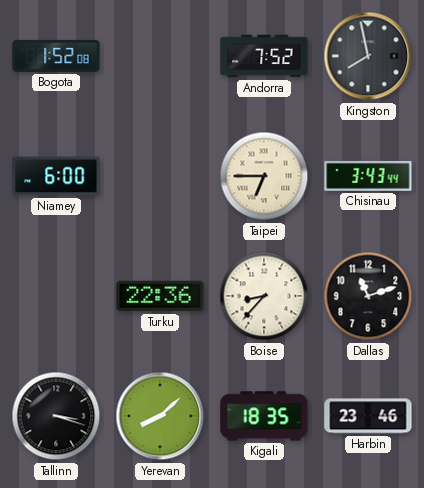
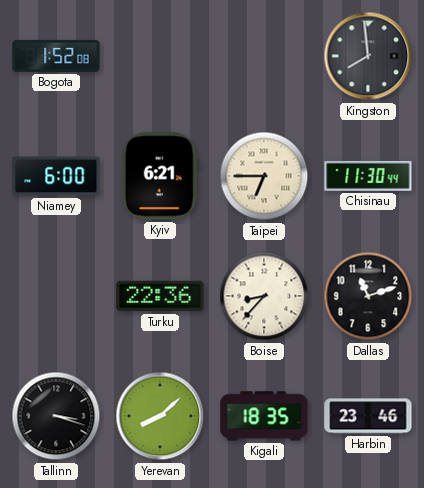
Andorra: 7:52 -> none
Kingston: 7:58 -> 7:59
Kyiv: none -> 6:21
Chisinau: 3:43 -> 11:30
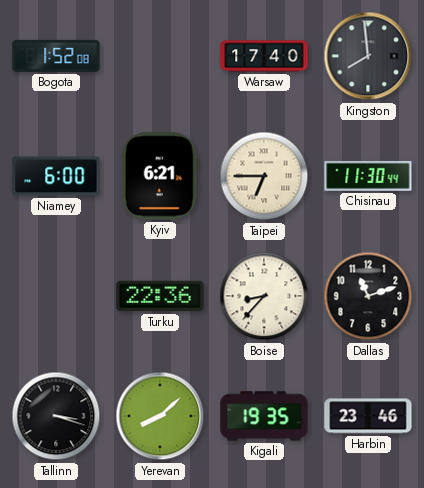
Warsaw: none -> 17:40
Kigali: 18:35 -> 19:35
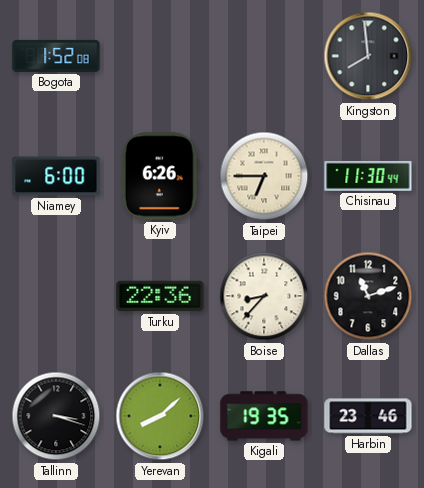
Warsaw: 17:40 -> none
Kyiv: 6:21 -> 6:26
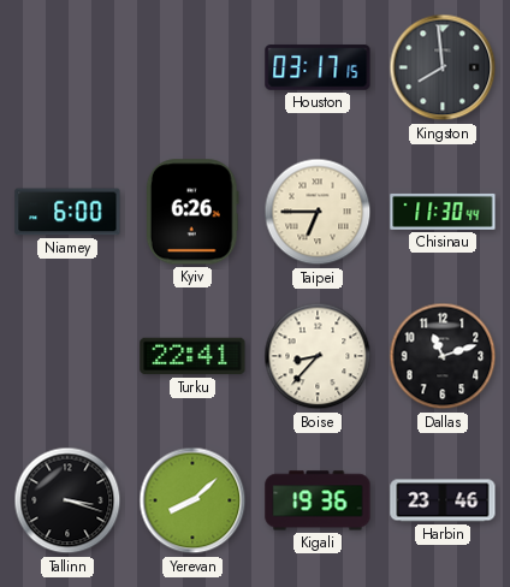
Bogota: 1:52 -> none
Houston: none -> 03:17
Turku: 22:36 -> 22:41
Kigali: 19:35 -> 19:36
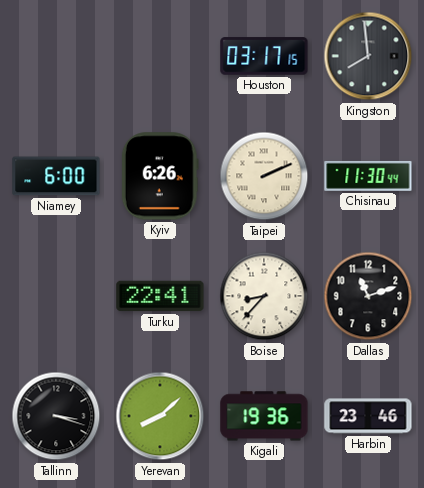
Taipei: 6:45 -> 2:11
